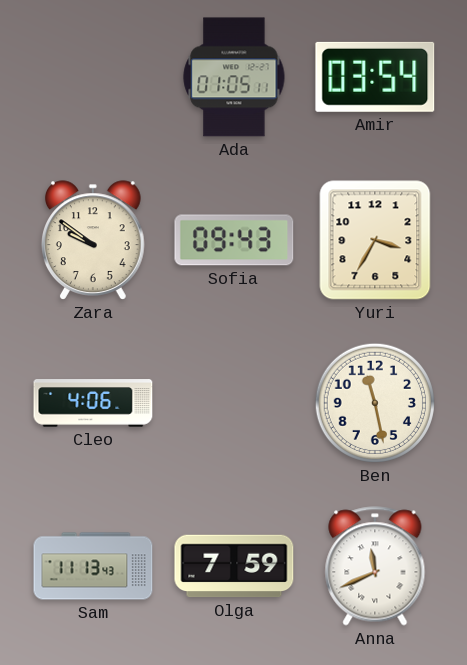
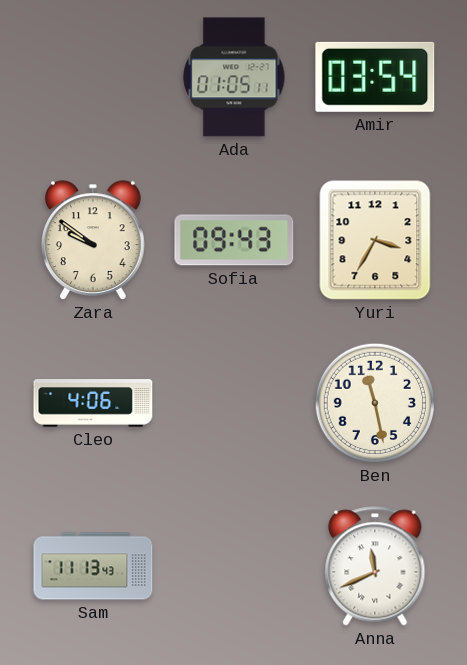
Olga: 7:59 -> none
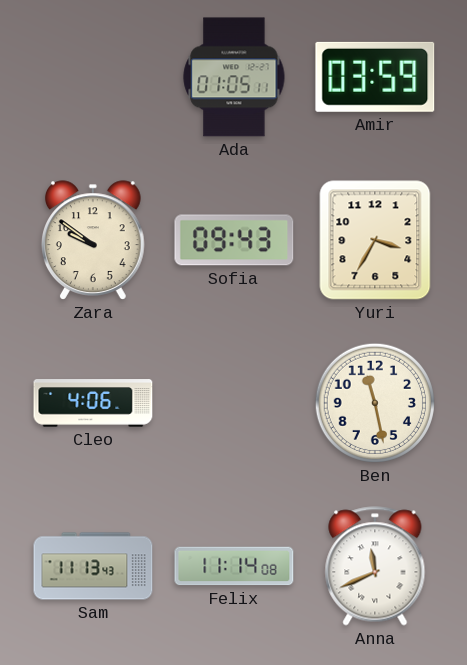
Amir: 03:54 -> 03:59
Felix: none -> 11:14
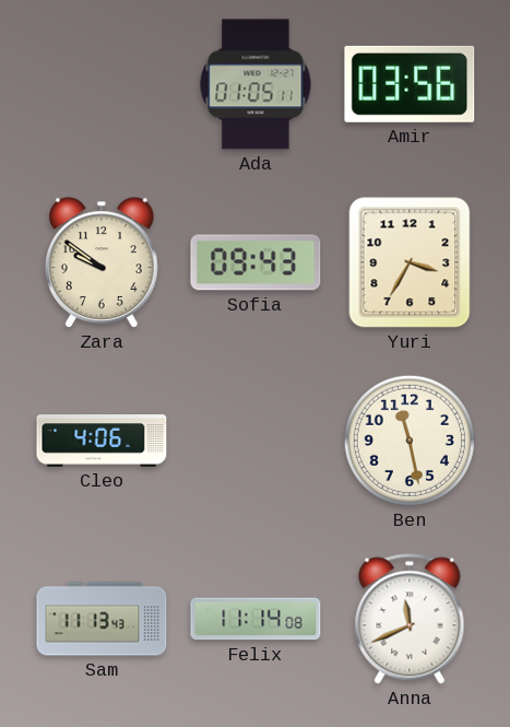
Amir: 03:59 -> 03:56
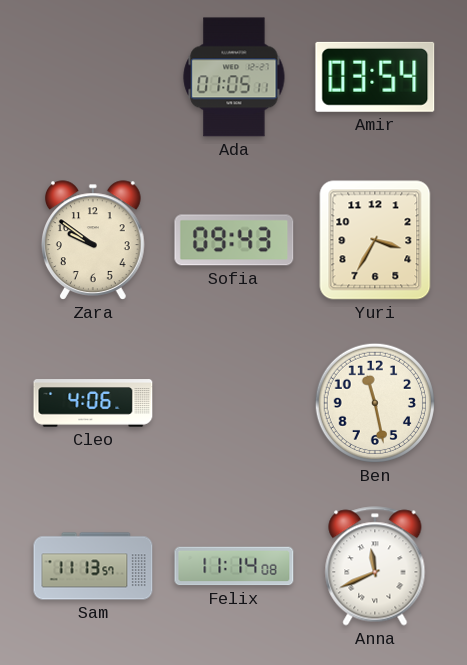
Amir: 03:56 -> 03:54
Sam: 11:13:43 -> 11:13:57
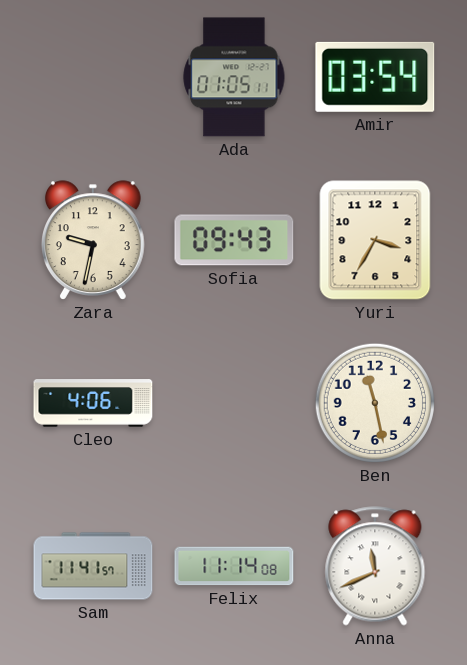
Zara: 9:51 -> 9:32
Sam: 11:13 -> 11:41
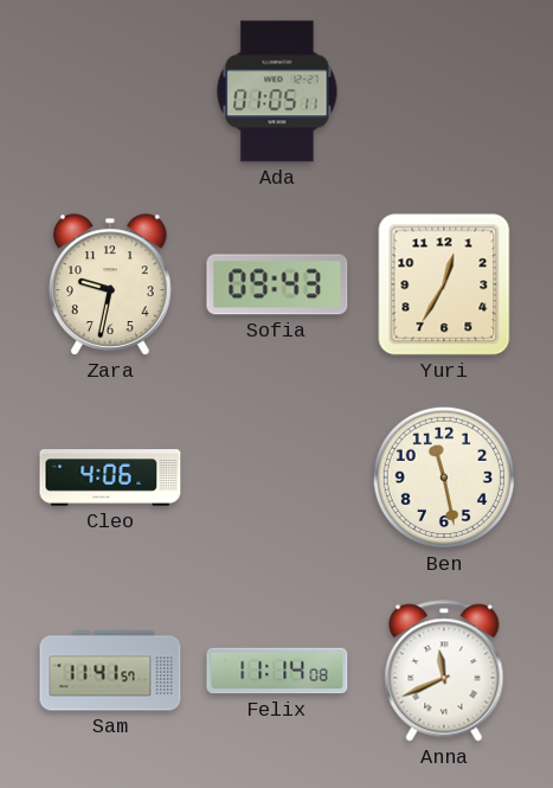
Amir: 03:54 -> none
Yuri: 3:35 -> 12:35
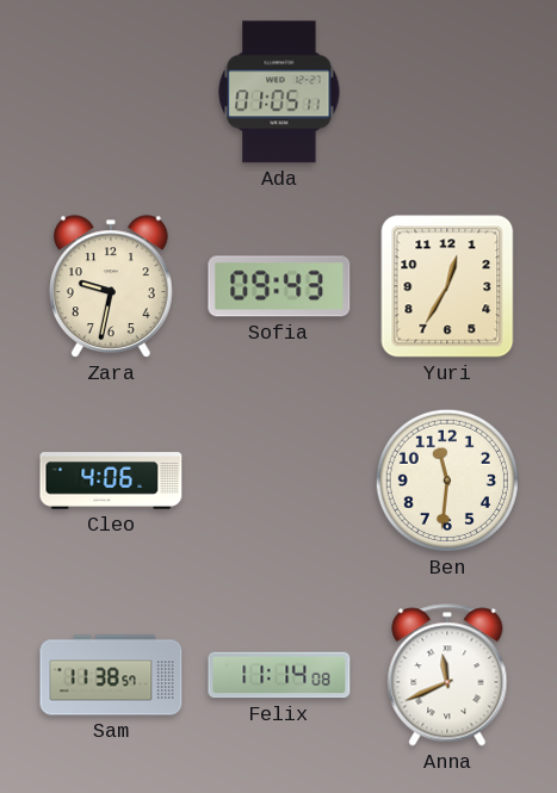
Ben: 11:28 -> 11:31
Sam: 11:41 -> 11:38
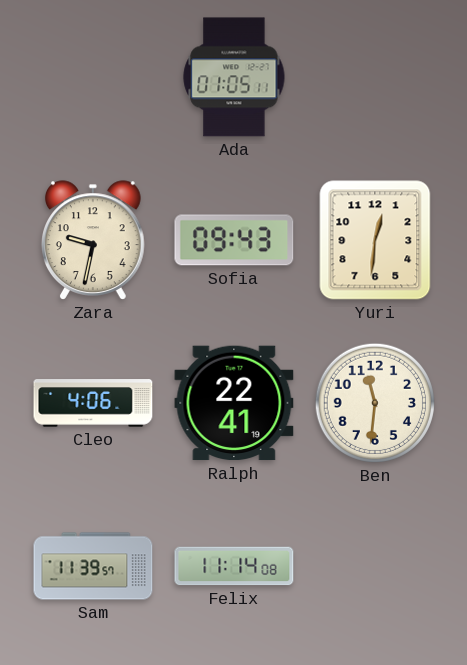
Yuri: 12:35 -> 12:31
Ralph: none -> 22:41
Sam: 11:38 -> 11:39
Anna: 11:41 -> none
